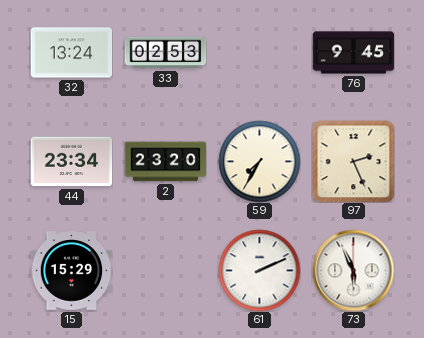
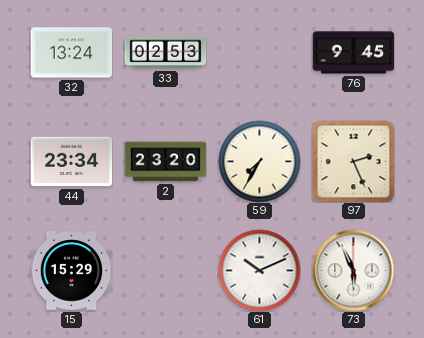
61: 2:11 -> 10:11
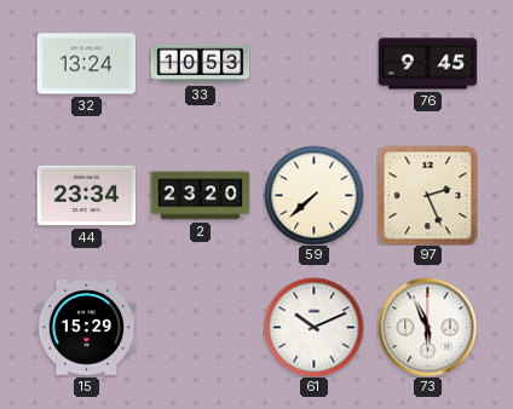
33: 02:53 -> 10:53
59: 7:35 -> 7:38
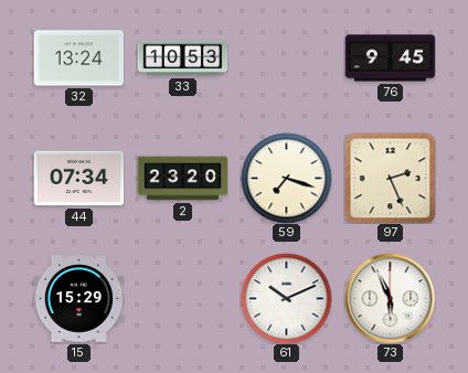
44: 23:34 -> 07:34
59: 7:38 -> 7:18
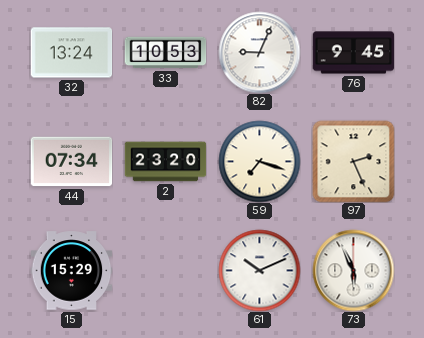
82: none -> 9:04
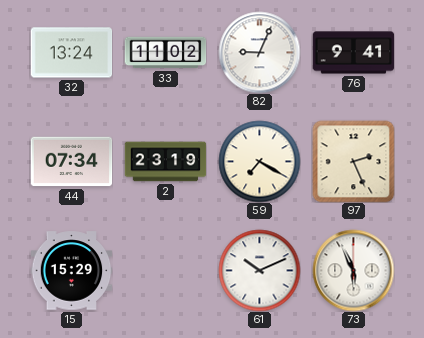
33: 10:53 -> 11:02
76: 9:45 -> 9:41
2: 23:20 -> 23:19
59: 7:18 -> 7:20
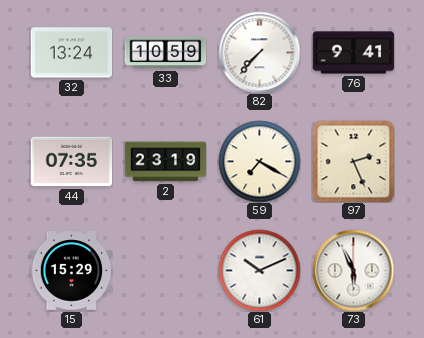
33: 11:02 -> 10:59
82: 9:04 -> 7:37
44: 07:34 -> 07:35
